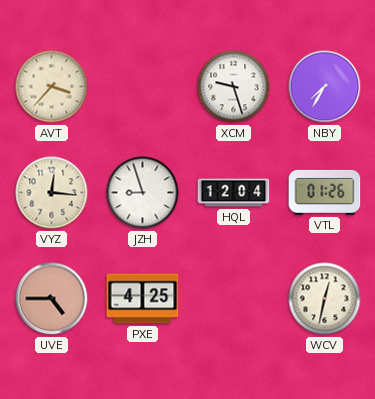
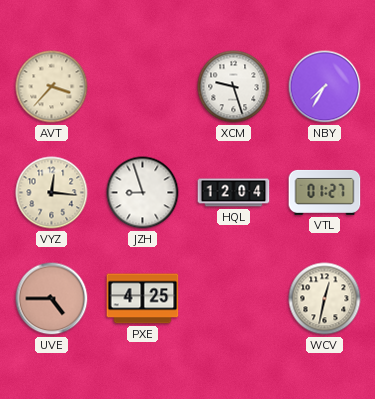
VTL: 01:26 -> 01:27
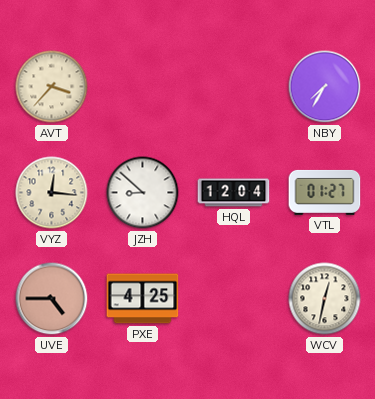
XCM: 9:27 -> none
JZH: 8:57 -> 8:52
